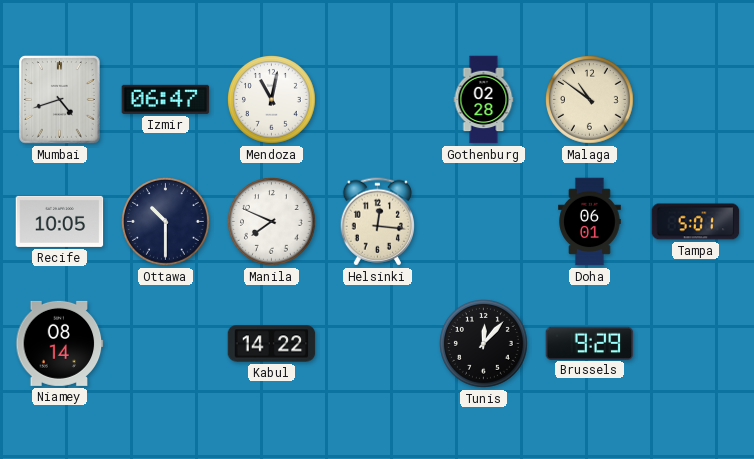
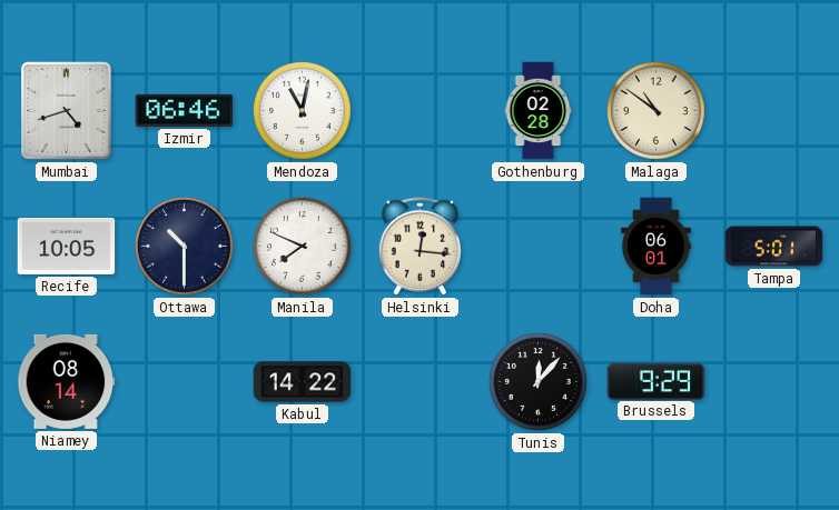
Izmir: 06:47 -> 06:46
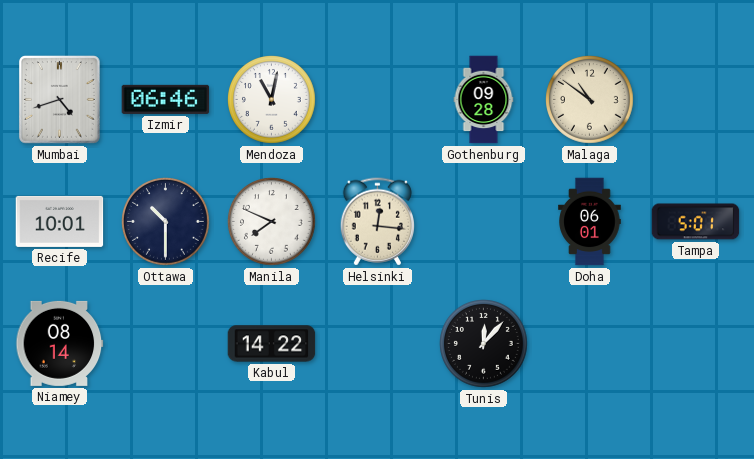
Gothenburg: 02:28 -> 09:28
Recife: 10:05 -> 10:01
Brussels: 9:29 -> none
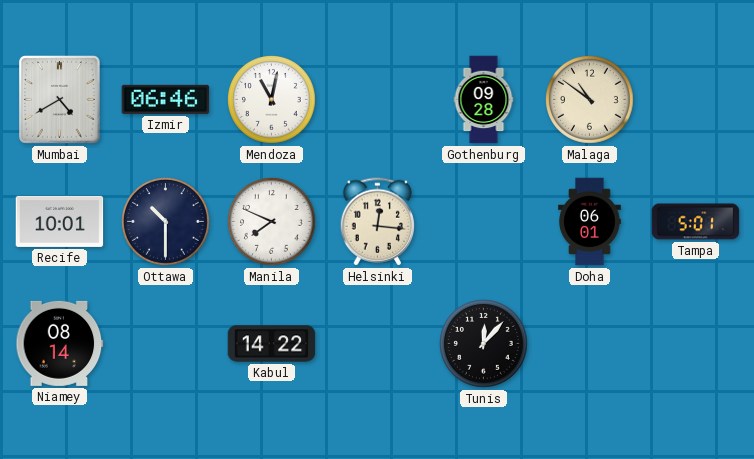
Mumbai: 4:42 -> 4:40
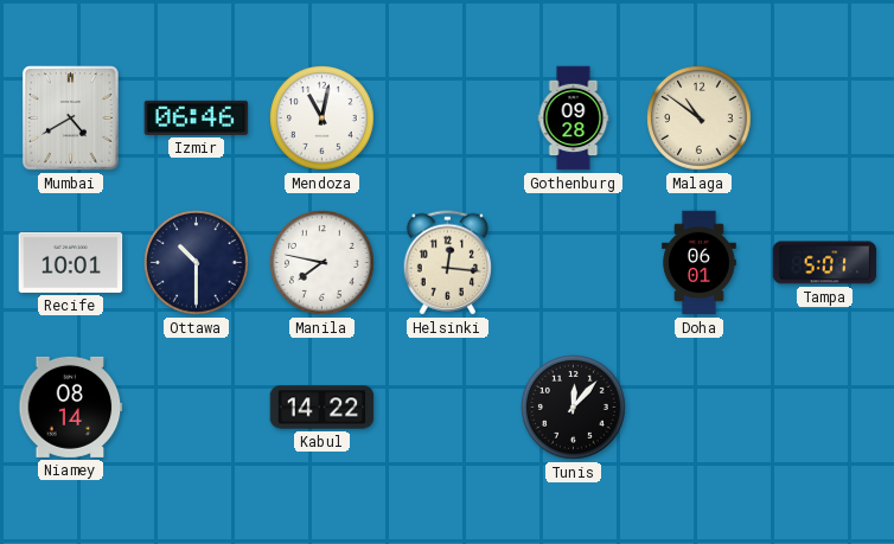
Manila: 7:49 -> 7:47
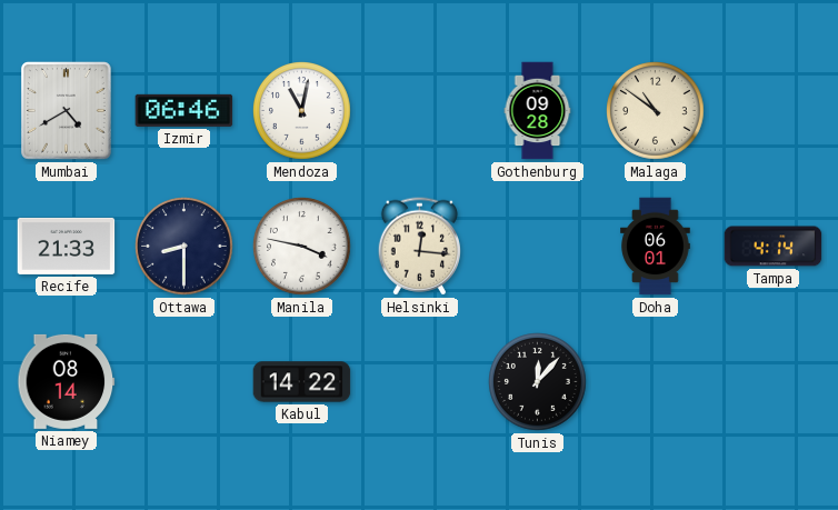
Recife: 10:01 -> 21:33
Ottawa: 10:30 -> 8:30
Manila: 7:47 -> 3:47
Tampa: 5:01 -> 4:14
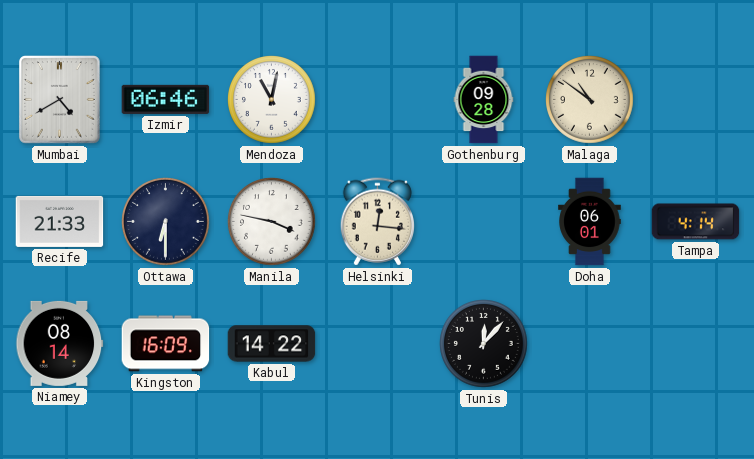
Ottawa: 8:30 -> 6:30
Kingston: none -> 16:09
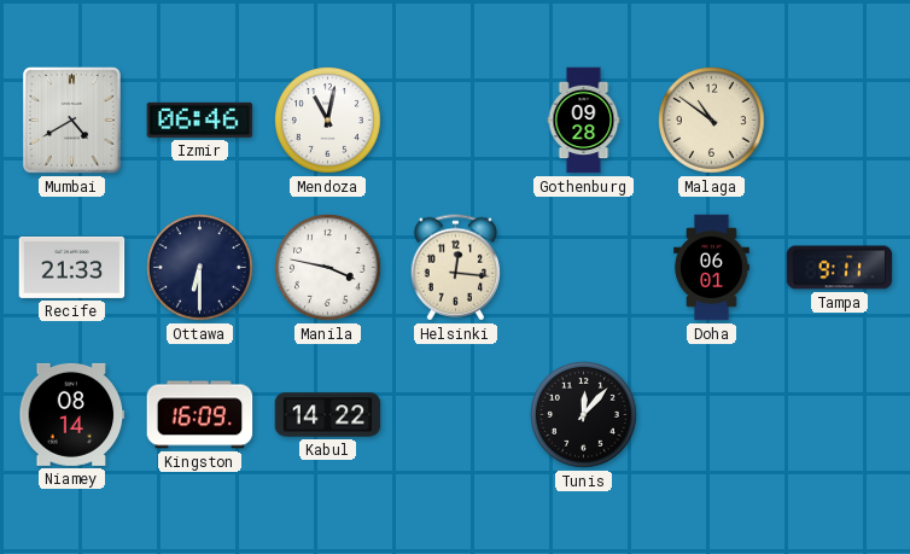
Tampa: 4:14 -> 9:11
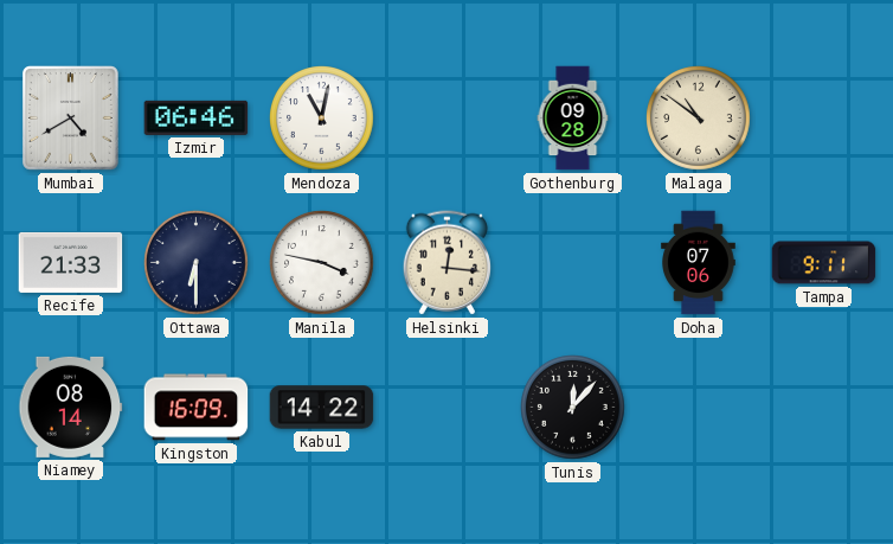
Doha: 06:01 -> 07:06
